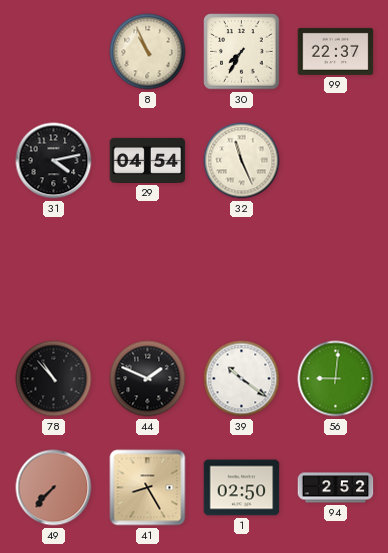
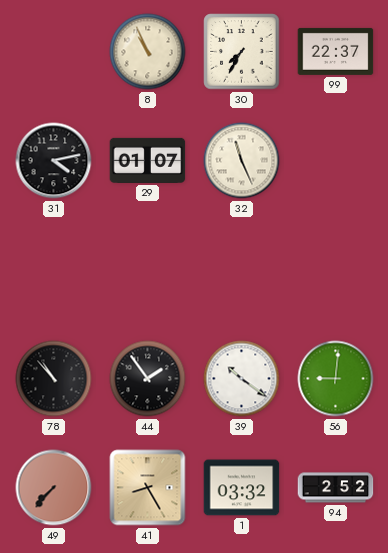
29: 04:54 -> 01:07
44: 1:49 -> 1:54
1: 02:50 -> 03:32
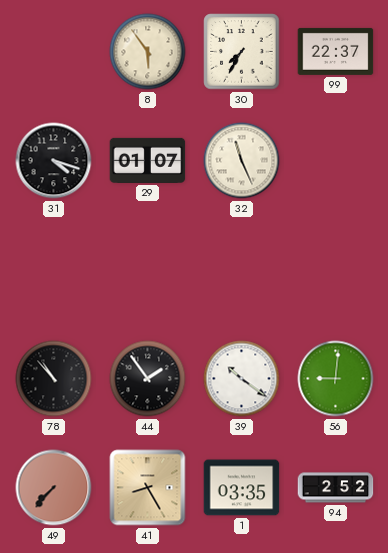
8: 10:56 -> 5:54
31: 4:13 -> 4:18
1: 03:32 -> 03:35
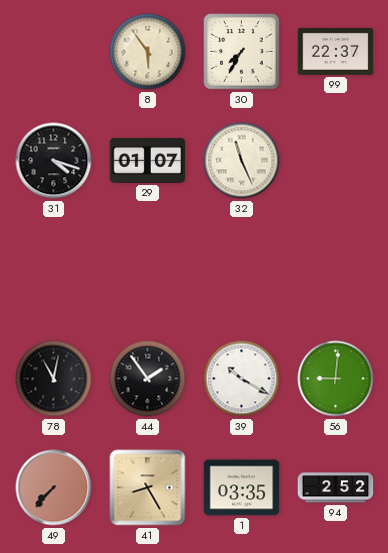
78: 10:53 -> 11:02
39: 10:21 -> 10:20
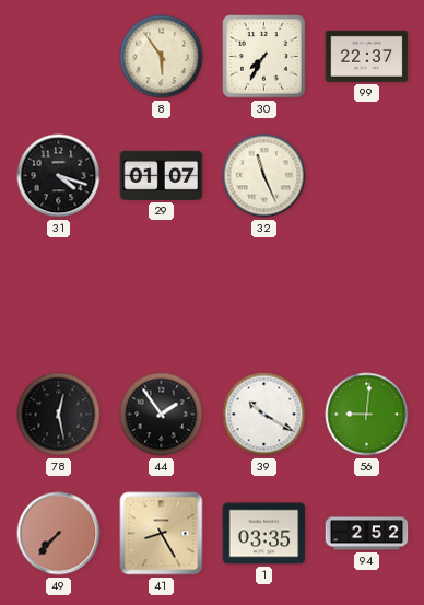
78: 11:02 -> 12:28
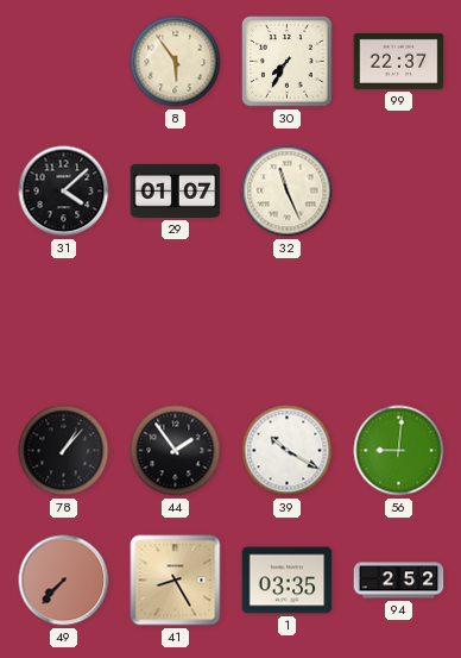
31: 4:18 -> 4:08
78: 12:28 -> 1:07
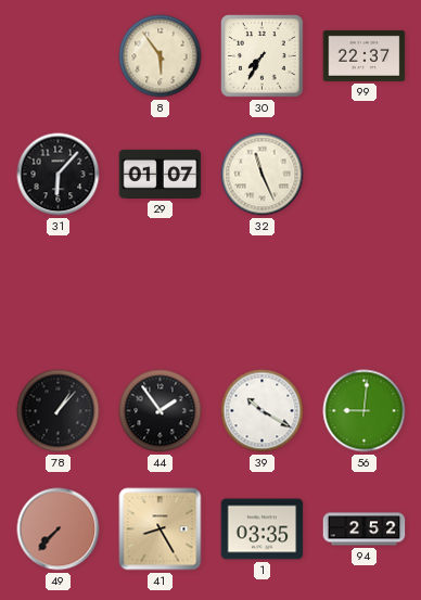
31: 4:08 -> 6:07
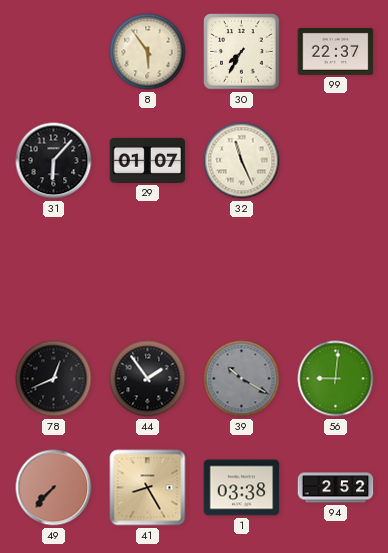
78: 1:07 -> 12:41
39 dial: white -> grey
1: 03:35 -> 03:38
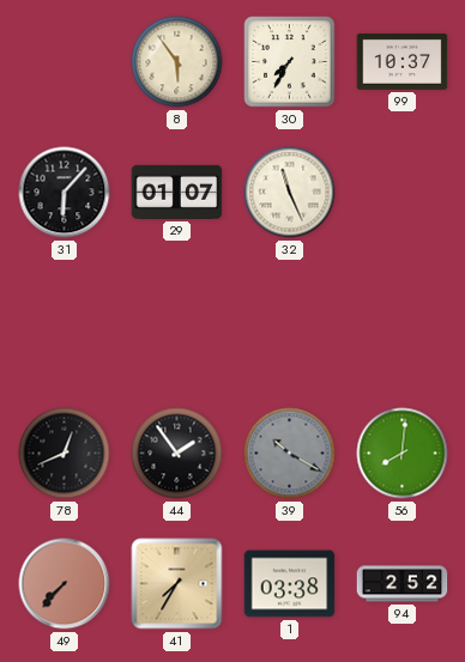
99: 22:37 -> 10:37
56: 9:01 -> 8:01
41: 8:25 -> 7:35
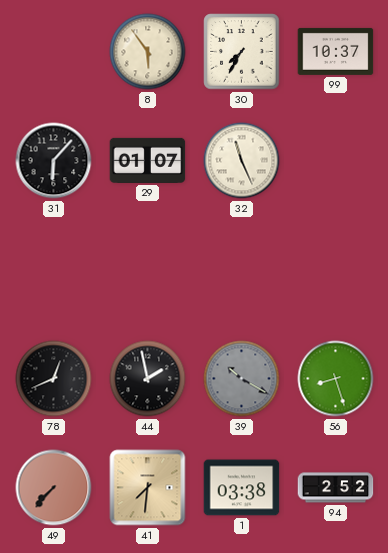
44: 1:54 -> 1:58
56: 8:01 -> 8:27
41: 7:35 -> 7:31
